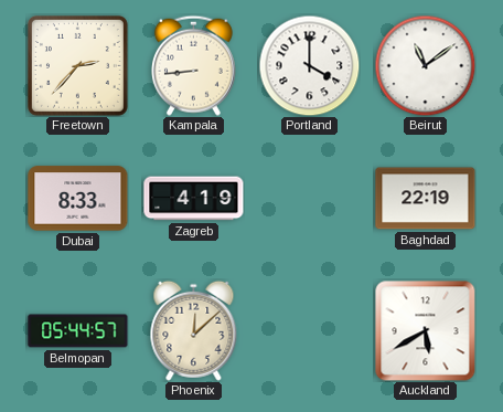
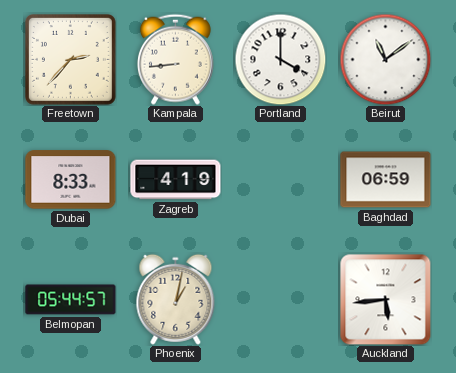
Baghdad: 22:19 -> 06:59
Phoenix: 12:08 -> 1:02
Auckland: 5:40 -> 5:44
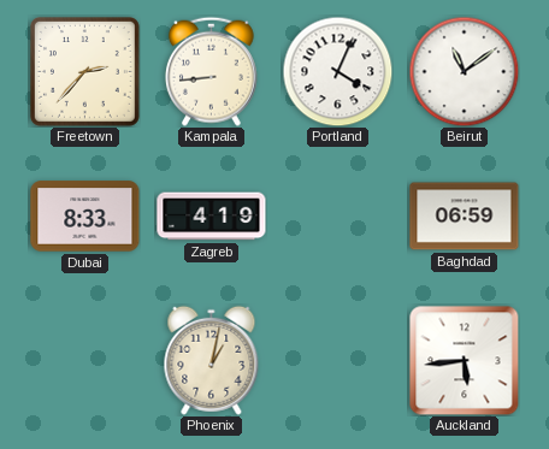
Portland: 4:00 -> 4:04
Belmopan: 05:44 -> none
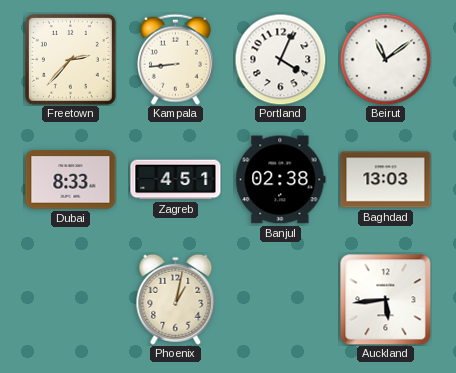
Zagreb: 4:19 -> 4:51
Banjul: none -> 02:38
Baghdad: 06:59 -> 13:03
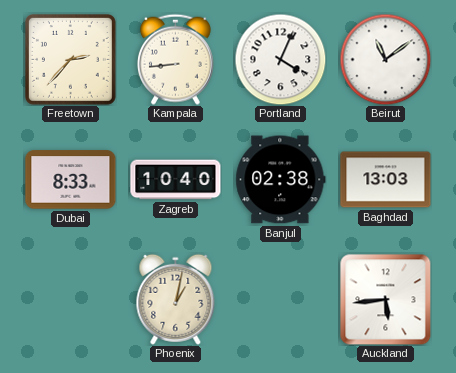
Zagreb: 4:51 -> 10:40
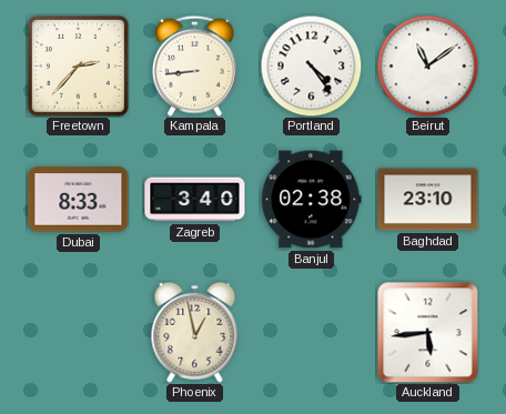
Portland: 4:04 -> 4:24
Zagreb: 10:40 -> 3:40
Baghdad: 13:03 -> 23:10
Phoenix: 1:02 -> 12:58
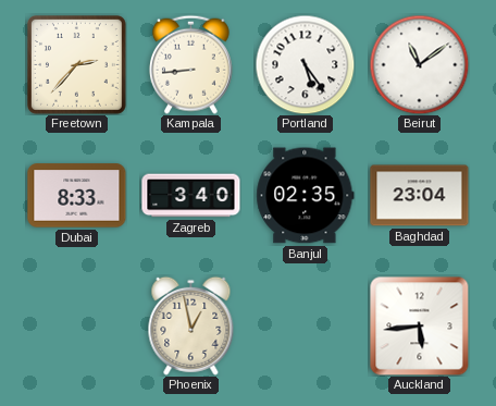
Portland: 4:24 -> 5:24
Banjul: 02:38 -> 02:35
Baghdad: 23:10 -> 23:04
